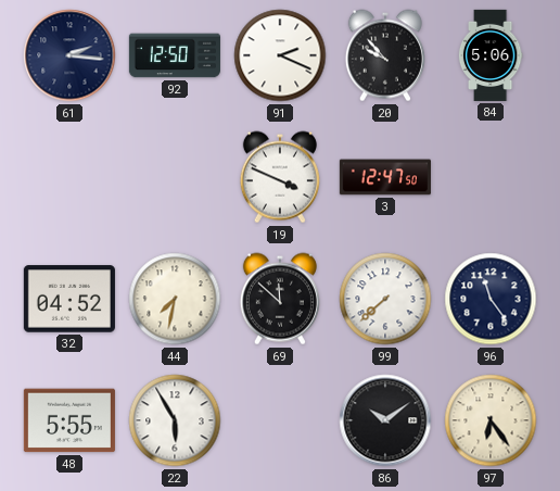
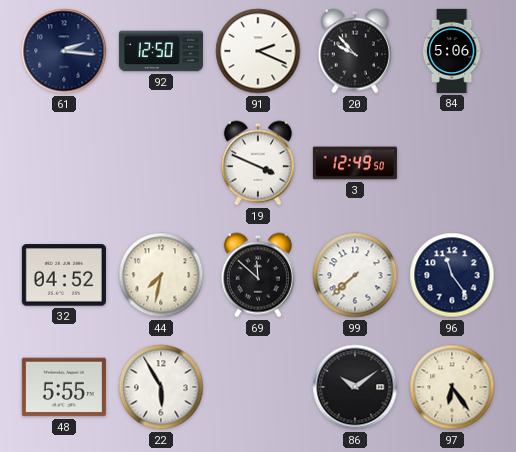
3: 12:47 -> 12:49
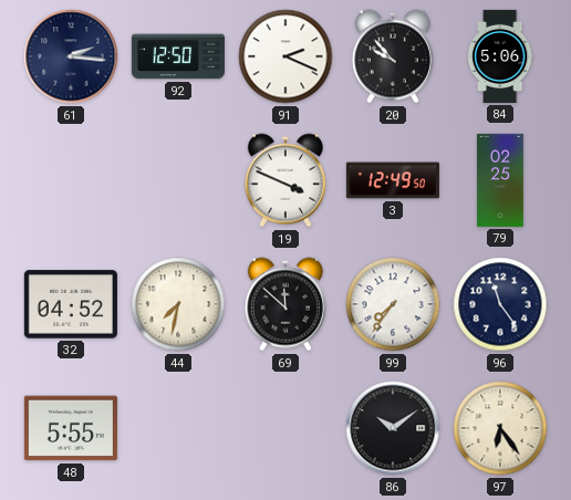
79: none -> 02:25
99: 7:38 -> 7:36
22: 5:55 -> none
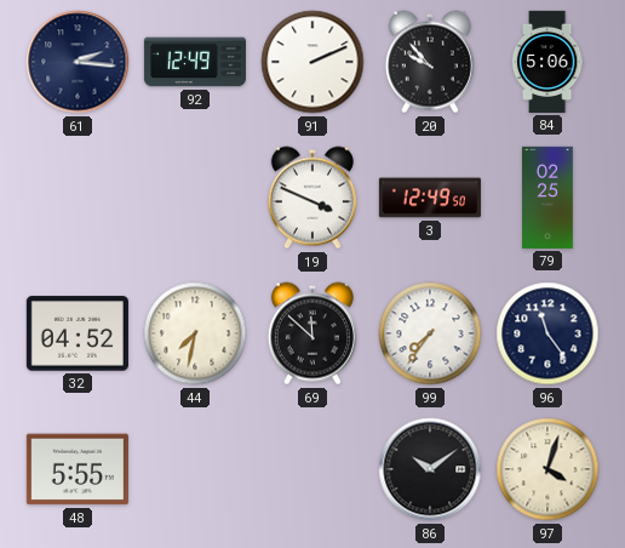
92: 12:50 -> 12:49
91: 2:19 -> 2:11
97: 6:24 -> 4:03
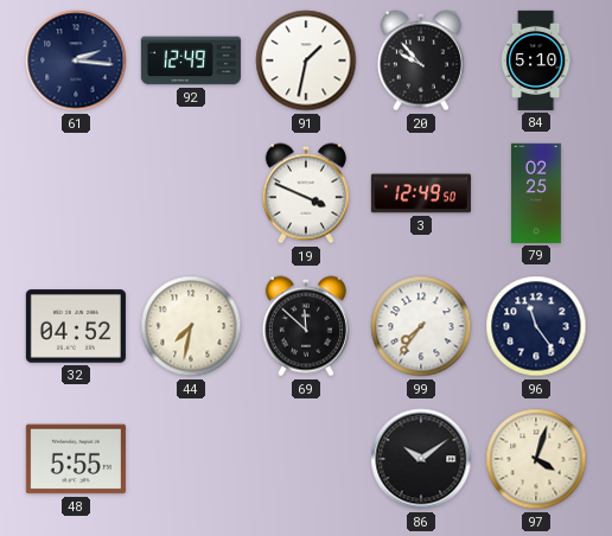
91: 2:11 -> 1:32
84: 5:06 -> 5:10
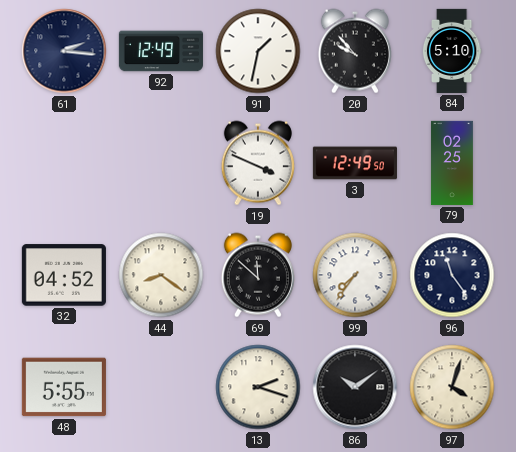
44: 7:32 -> 8:21
13: none -> 2:18
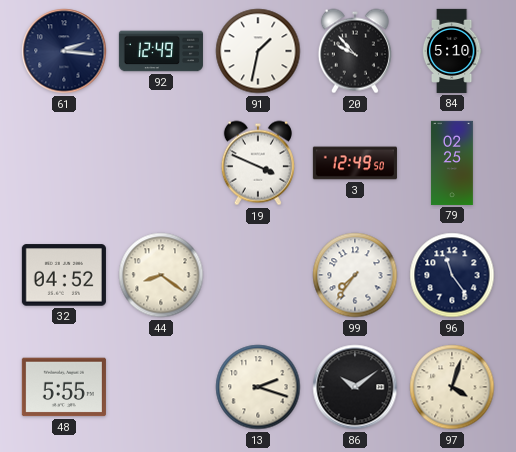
69: 11:52 -> none
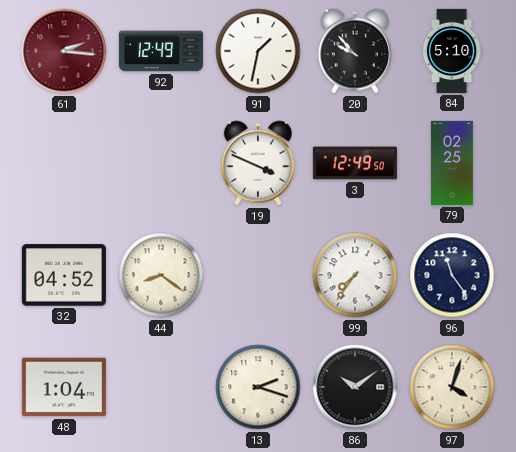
61 dial: navy -> burgundy
48: 5:55 -> 1:04
